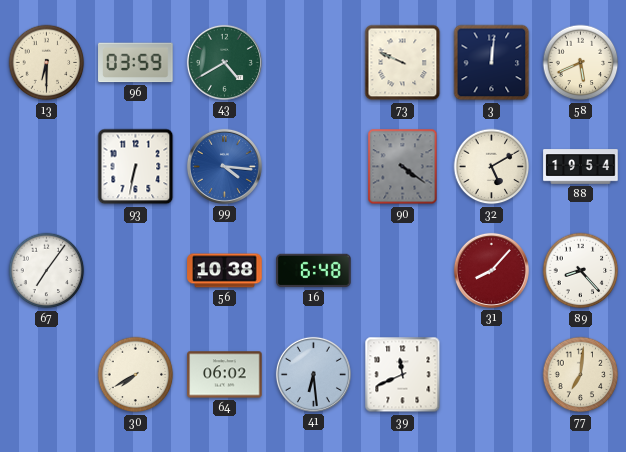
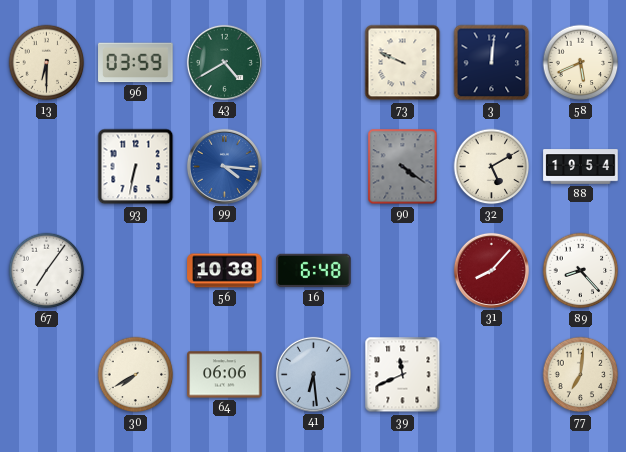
64: 06:02 -> 06:06
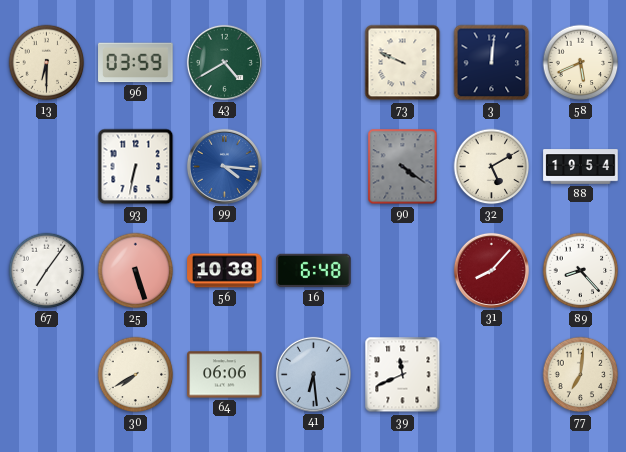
25: none -> 5:27
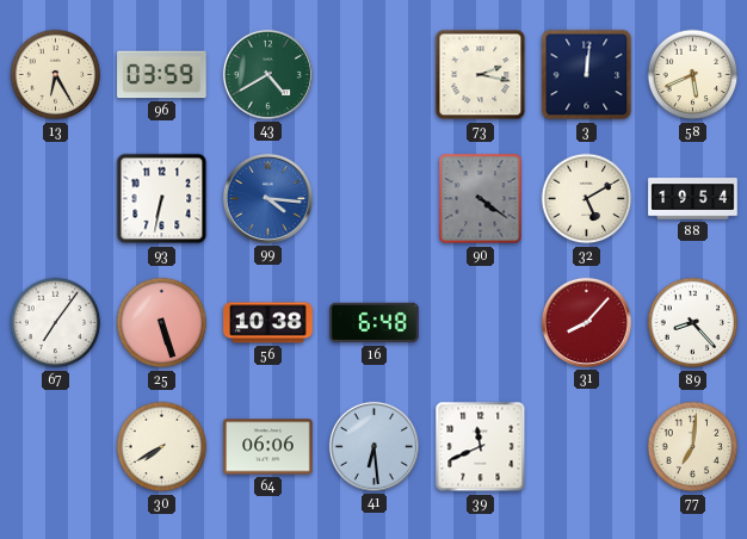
13: 6:30 -> 6:25
73: 9:49 -> 2:17
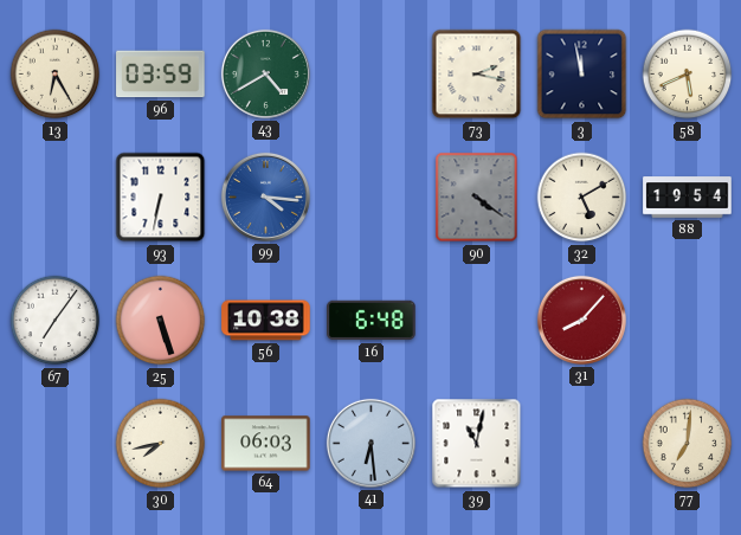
3: 12:01 -> 11:58
89: 8:23 -> none
30: 7:40 -> 7:43
64: 06:06 -> 06:03
39: 11:41 -> 11:02
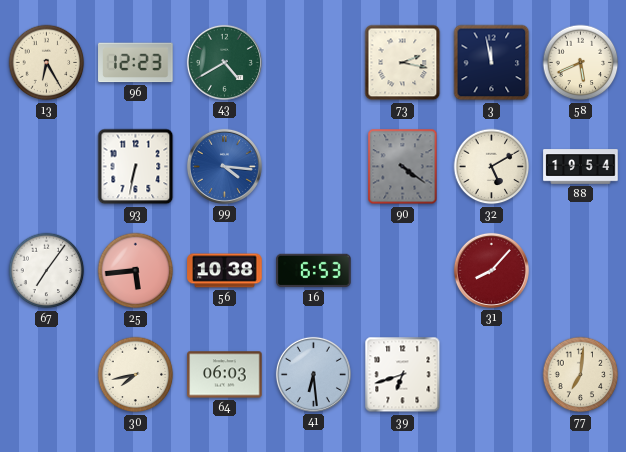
96: 03:59 -> 12:23
25: 5:27 -> 5:44
16: 6:48 -> 6:53
39: 11:02 -> 6:42
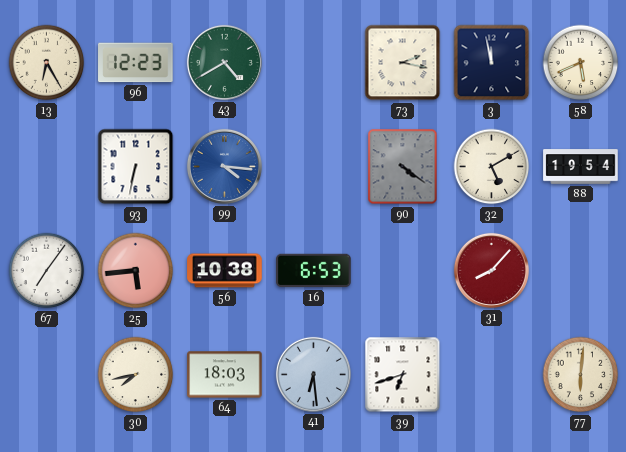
64: 06:03 -> 18:03
77: 7:01 -> 6:01
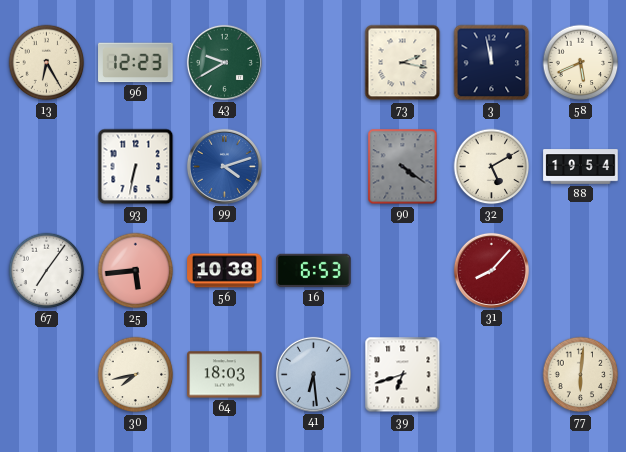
43: 4:40 -> 9:40
99: 4:16 -> 4:12
